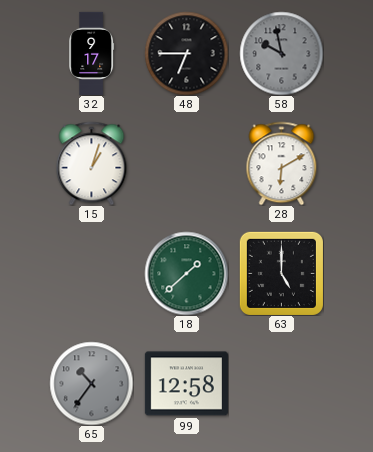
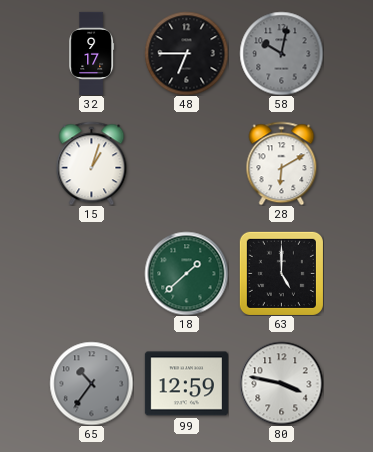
58: 9:58 -> 10:02
99: 12:58 -> 12:59
80: none -> 3:47
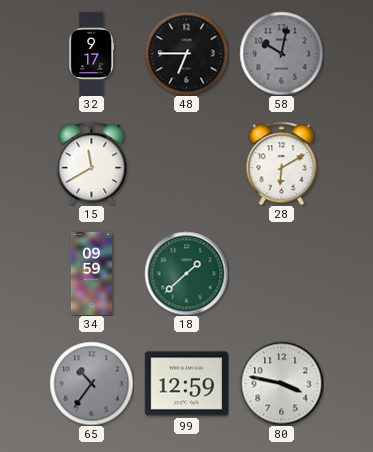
15: 1:03 -> 11:40
34: none -> 09:59
63: 5:00 -> none
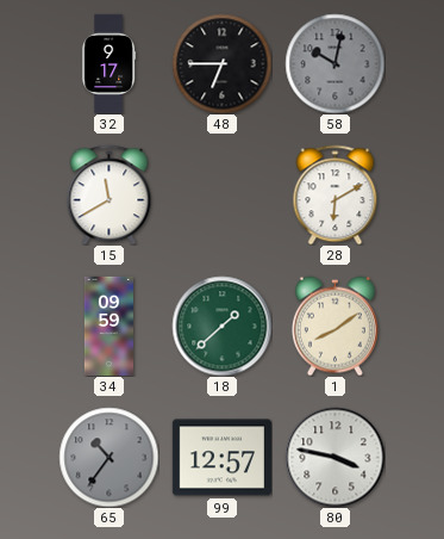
1: none -> 8:09
99: 12:59 -> 12:57
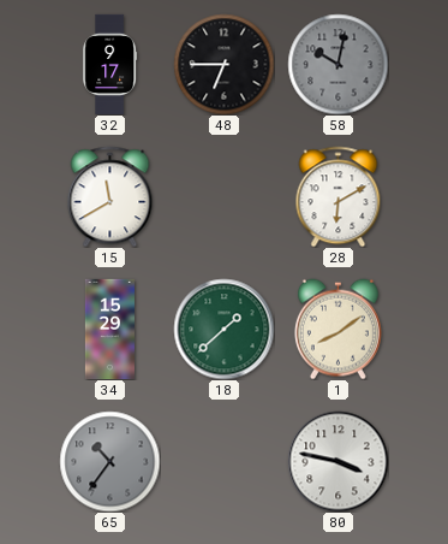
34: 09:59 -> 15:29
99: 12:57 -> none
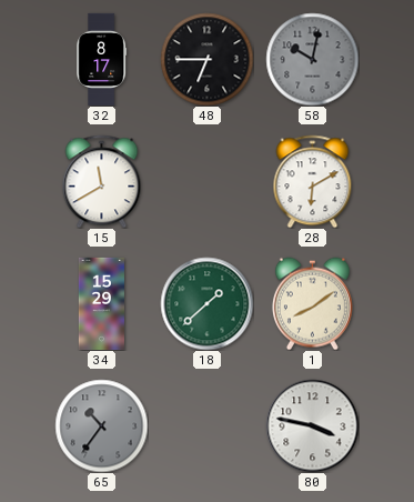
32: 9:17 -> 8:17
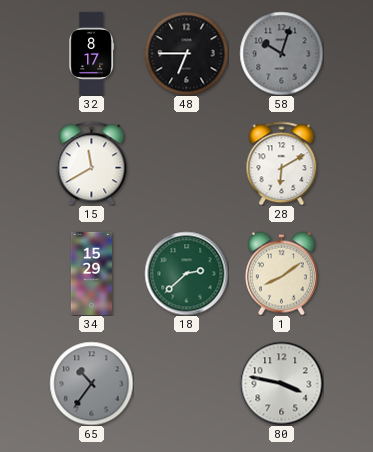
58: 10:02 -> 10:03
18: 1:38 -> 2:38
